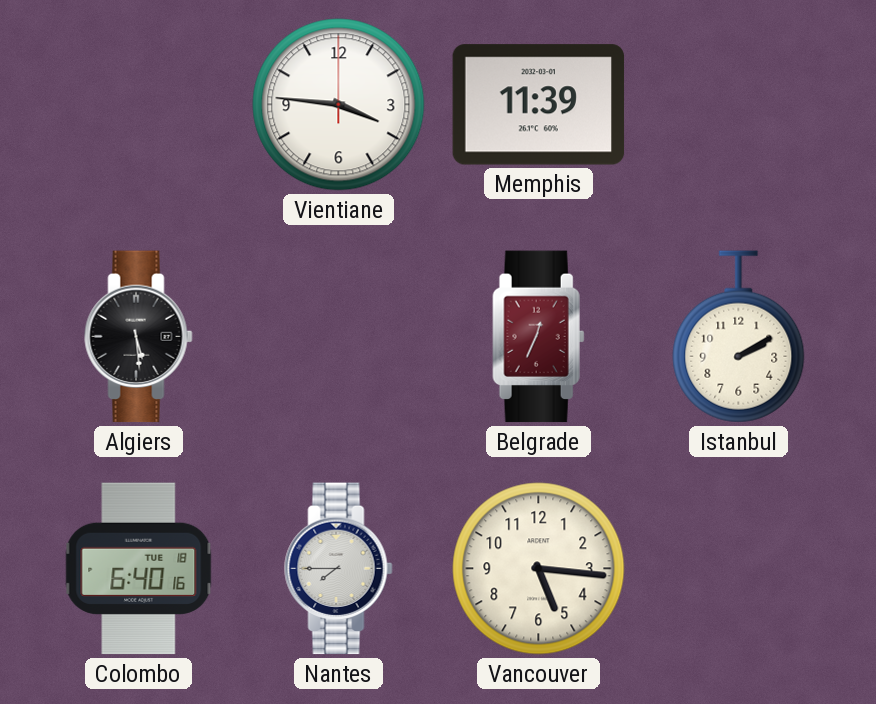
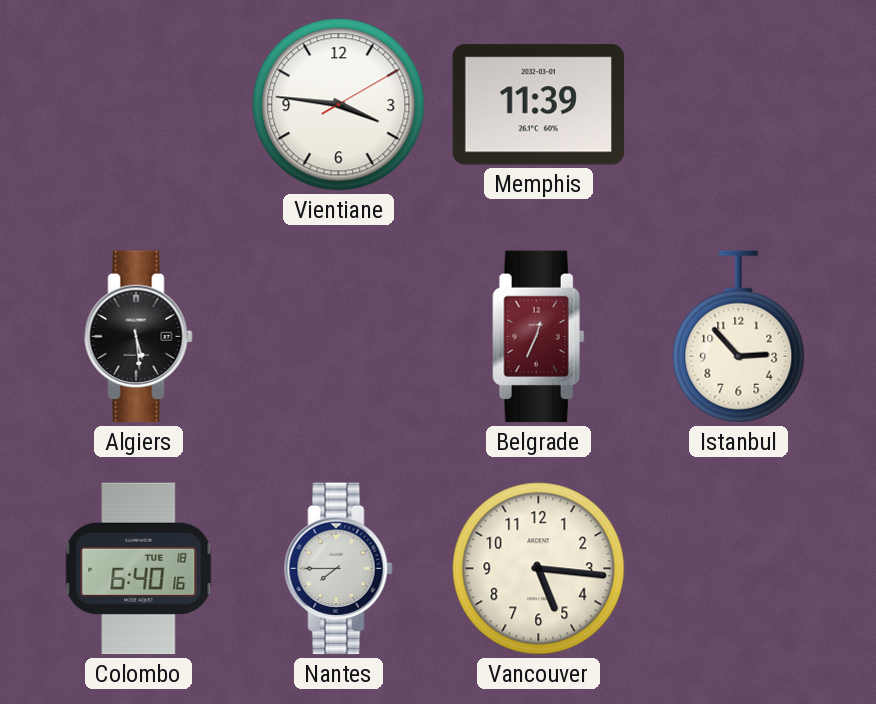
Vientiane: 3:46:00 -> 3:46:10
Istanbul: 2:10 -> 2:53
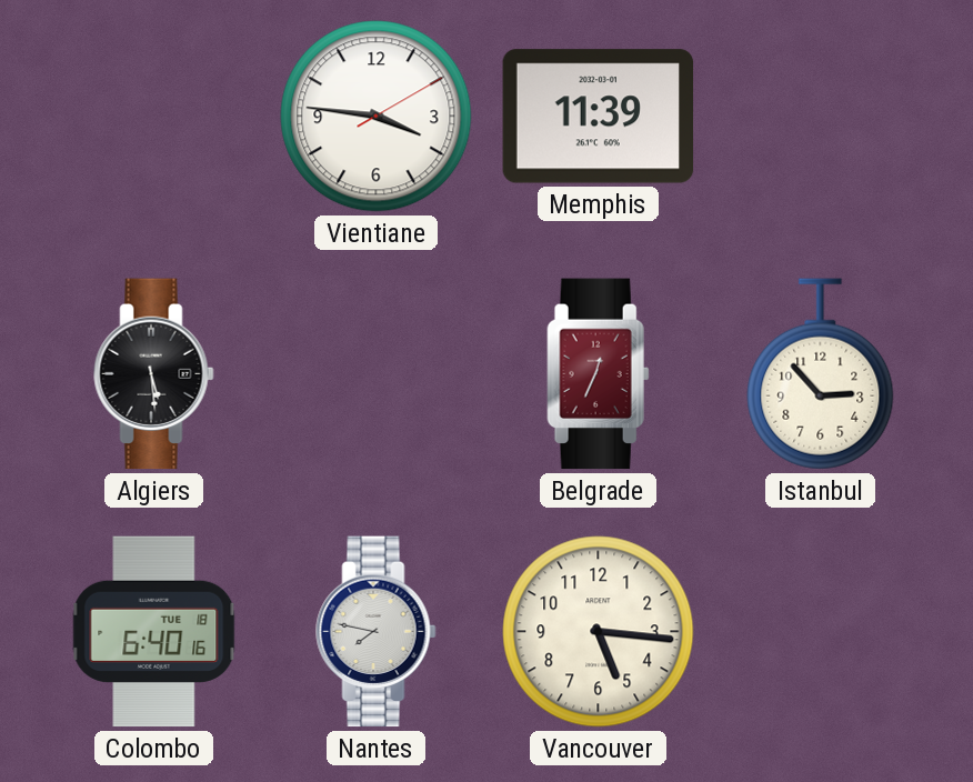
Nantes: 7:45 -> 7:47
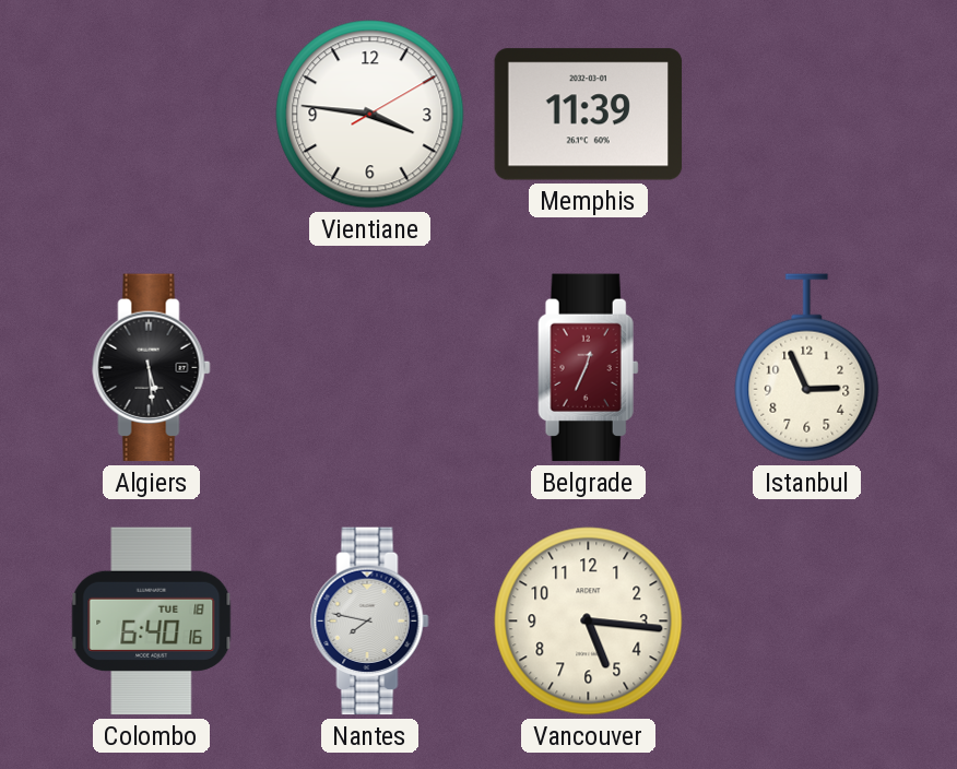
Istanbul: 2:53 -> 2:56
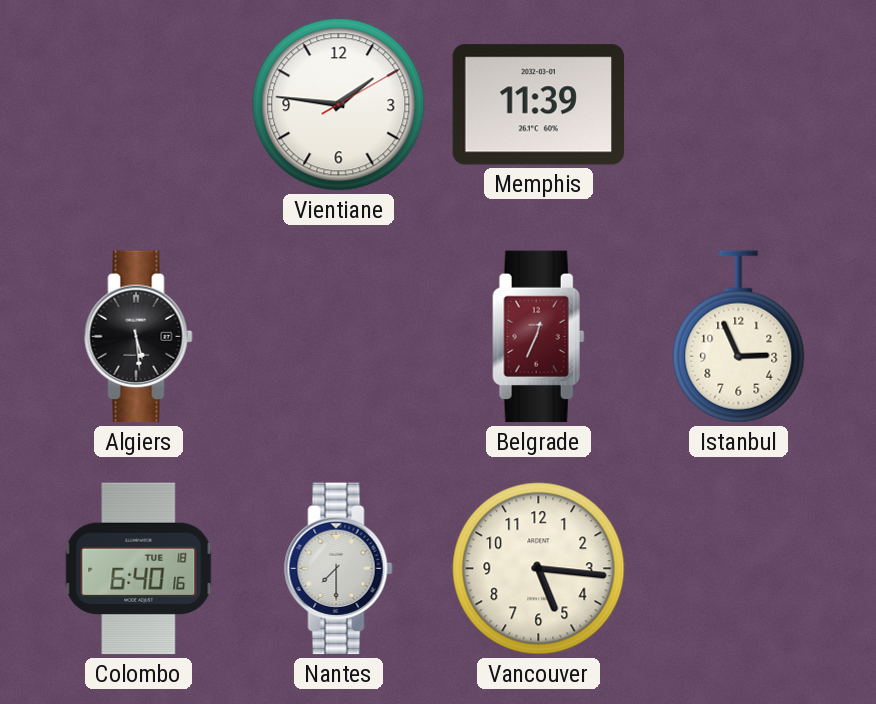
Vientiane: 3:46 -> 1:46
Nantes: 7:47 -> 7:30
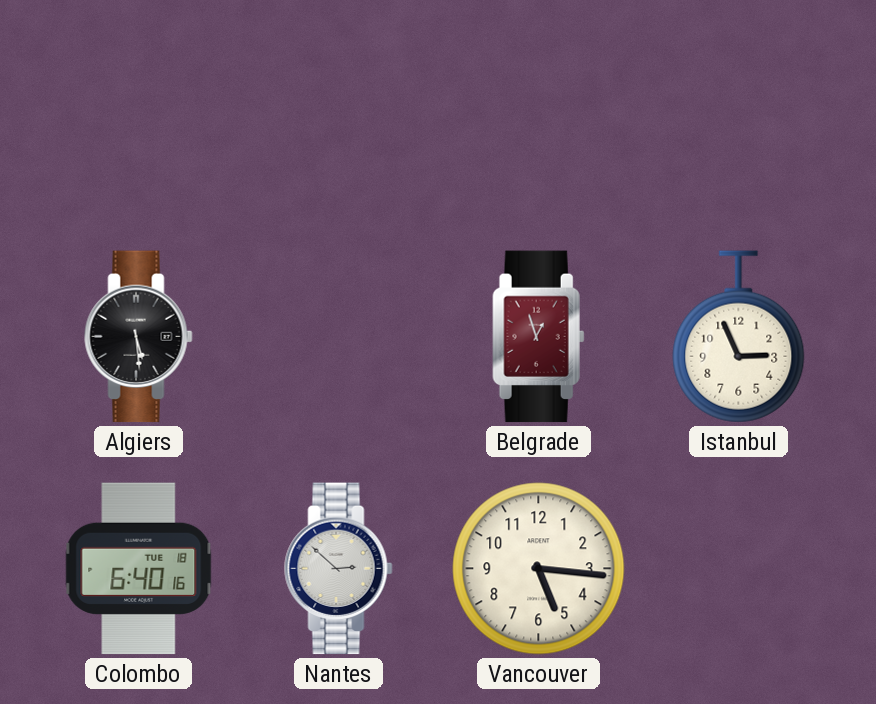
Vientiane: 1:46 -> none
Memphis: 11:39 -> none
Belgrade: 12:34 -> 12:57
Nantes: 7:30 -> 2:52
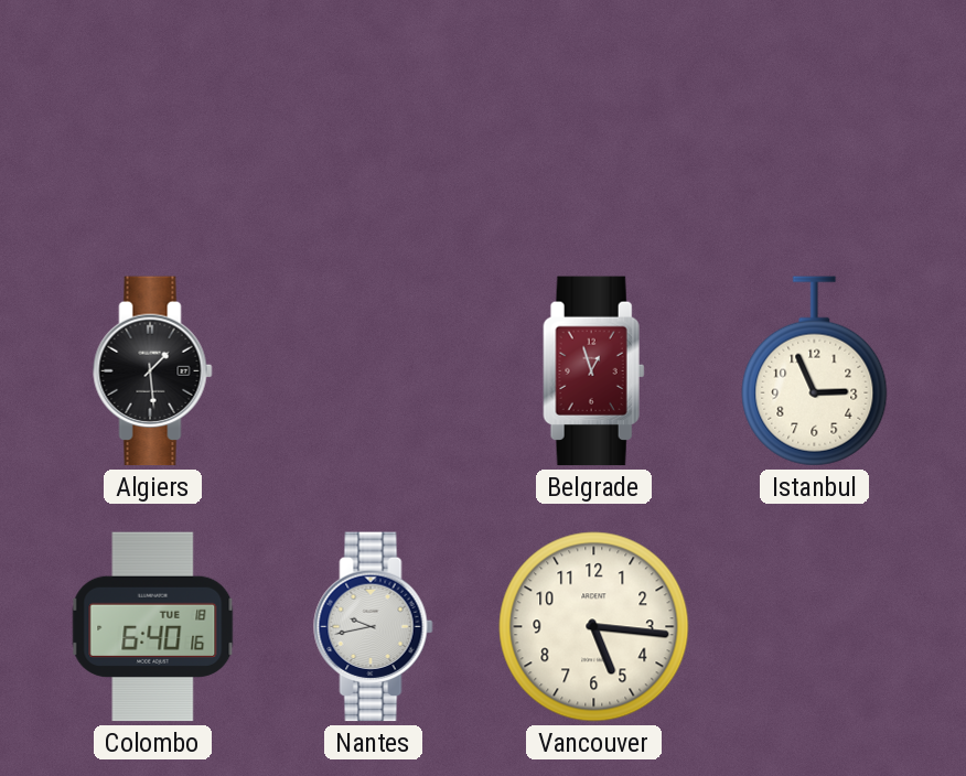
Algiers: 5:29 -> 1:29
Nantes: 2:52 -> 9:43
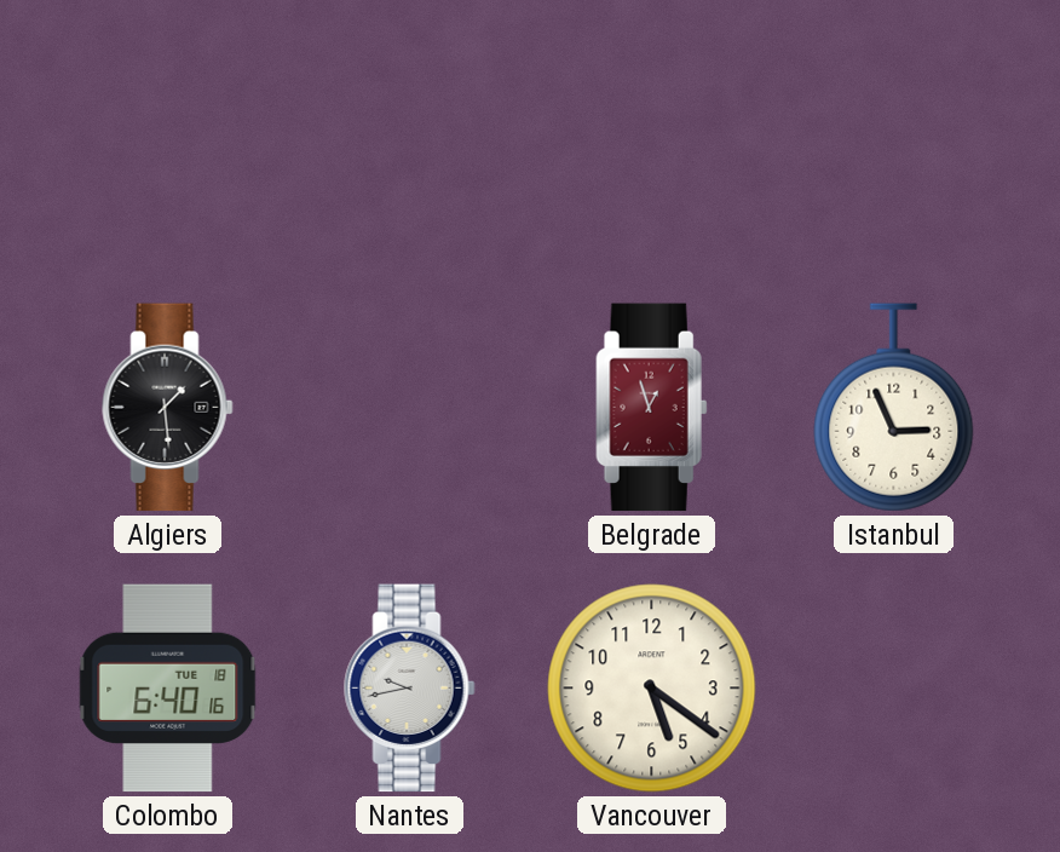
Vancouver: 5:16 -> 5:21
